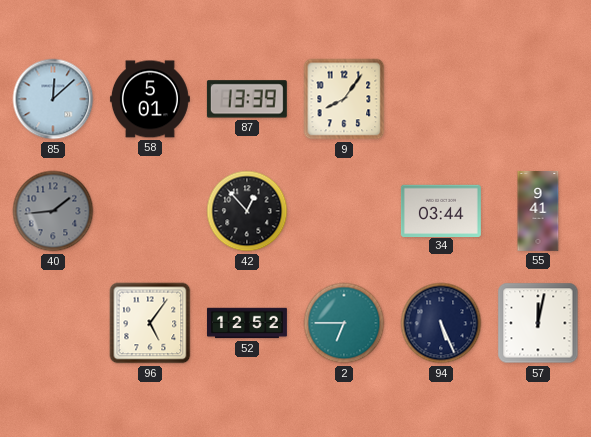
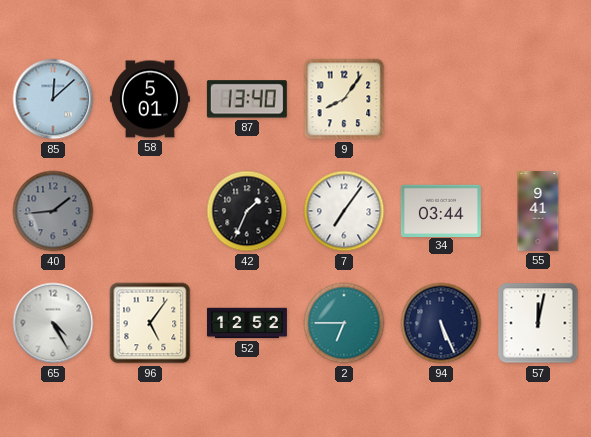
87: 13:39 -> 13:40
42: 12:53 -> 1:34
7: none -> 7:06
65: none -> 4:25
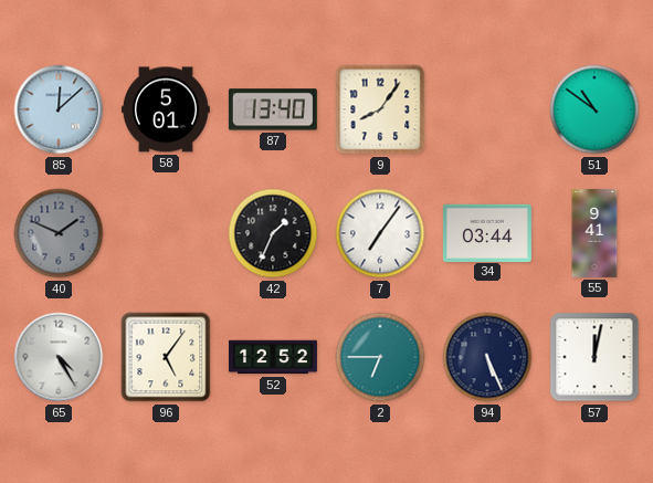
51: none -> 10:51
40: 1:44 -> 1:49
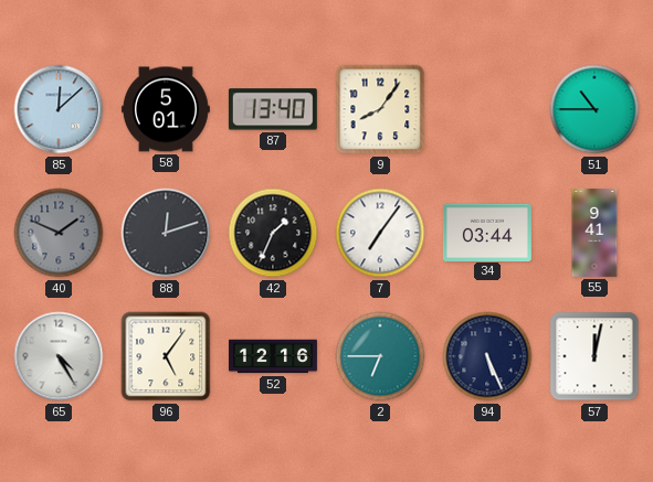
51: 10:51 -> 10:45
88: none -> 12:12
52: 12:52 -> 12:16
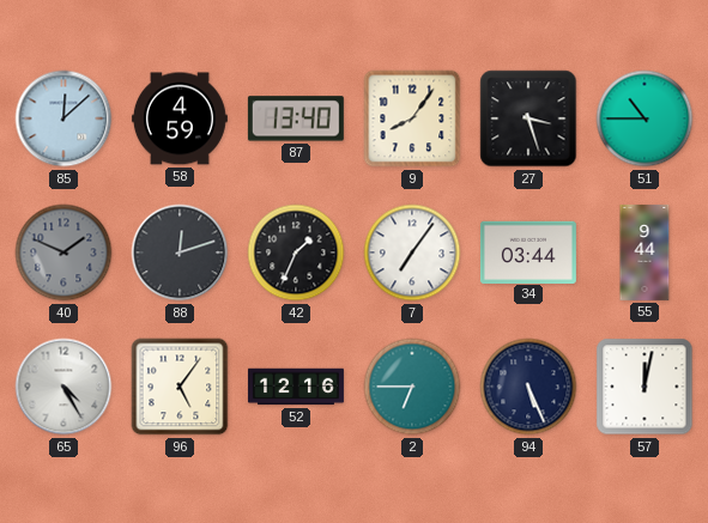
58: 5:01 -> 4:59
27: none -> 3:27
55: 9:41 -> 9:44
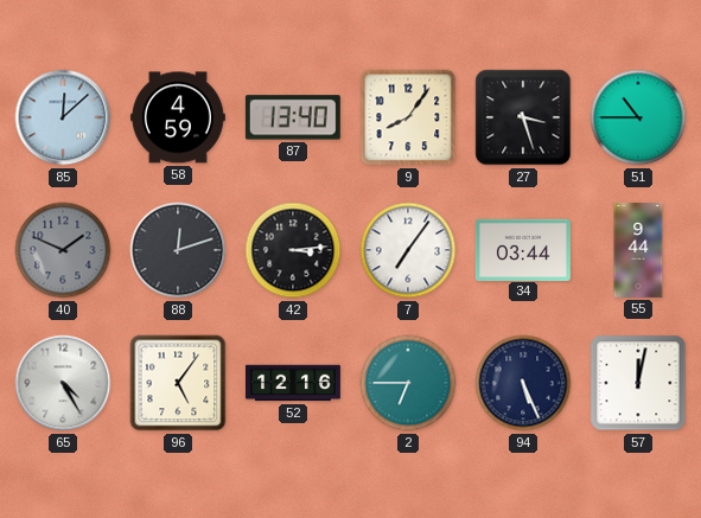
42: 1:34 -> 3:14
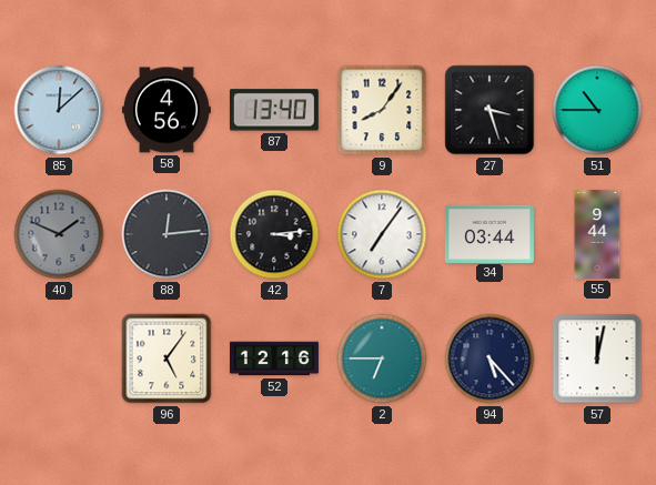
58: 4:59 -> 4:56
88: 12:12 -> 12:14
65: 4:25 -> none
94: 5:26 -> 5:23
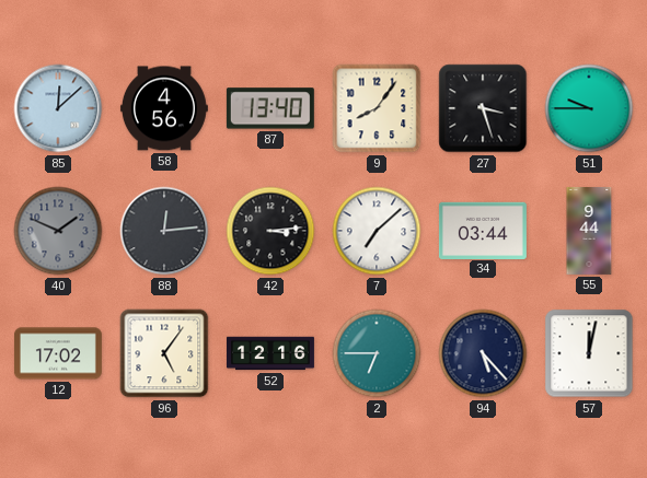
51: 10:45 -> 9:45
7: 7:06 -> 7:08
12: none -> 17:02
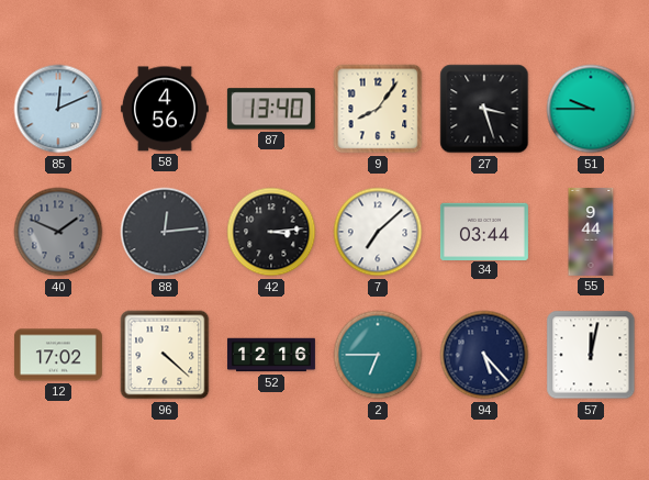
85: 12:08 -> 12:11
96: 5:06 -> 4:22
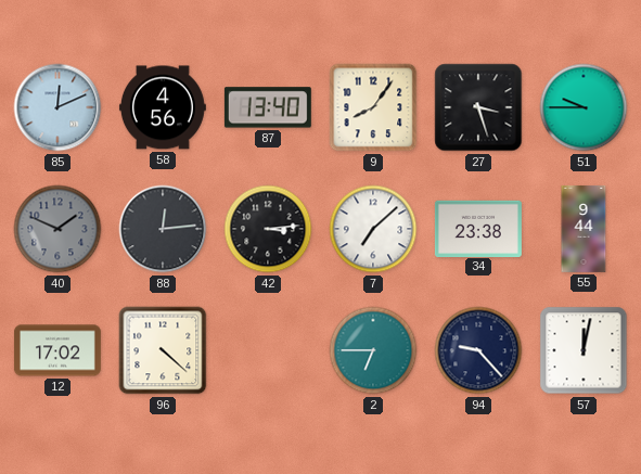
34: 03:44 -> 23:38
52: 12:16 -> none
94: 5:23 -> 9:23
